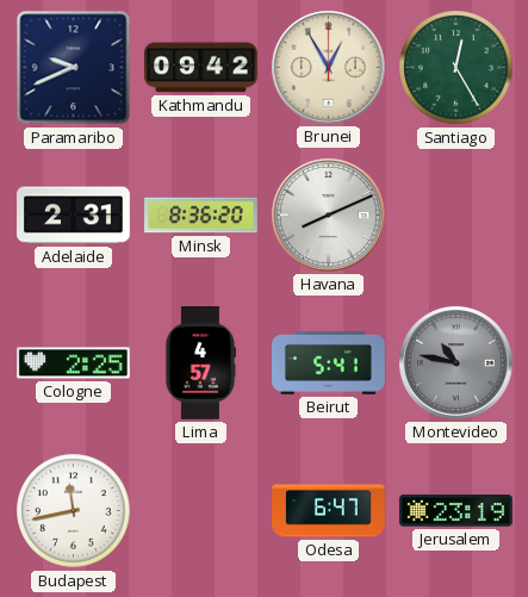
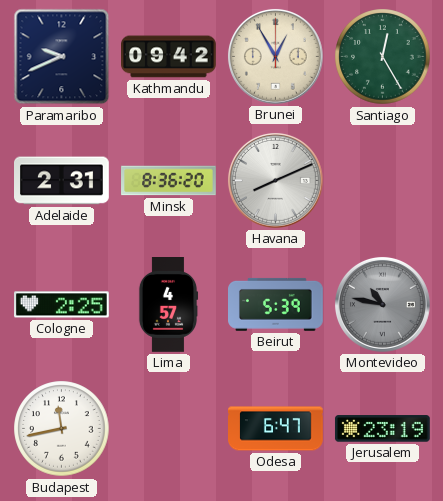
Beirut: 5:41 -> 5:39
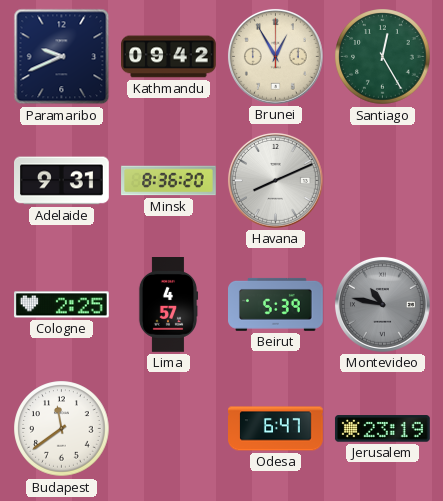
Adelaide: 2:31 -> 9:31
Budapest: 11:43 -> 11:39
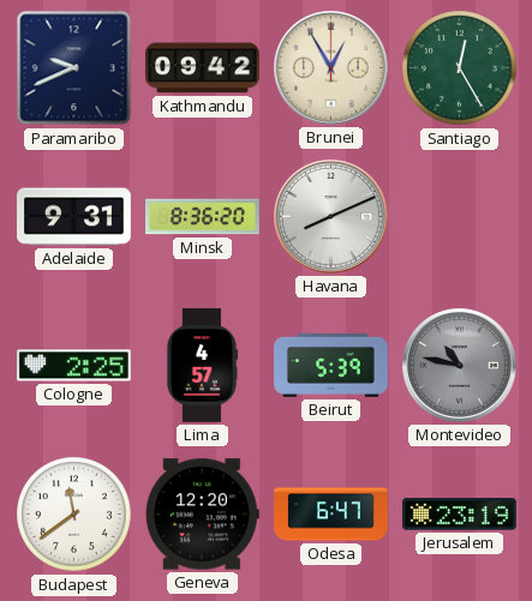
Geneva: none -> 12:20
